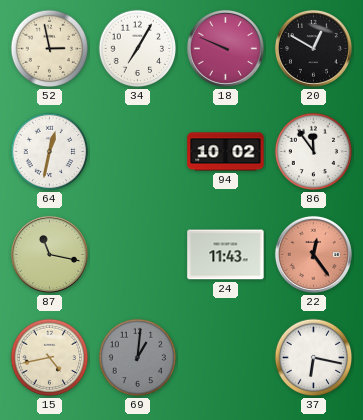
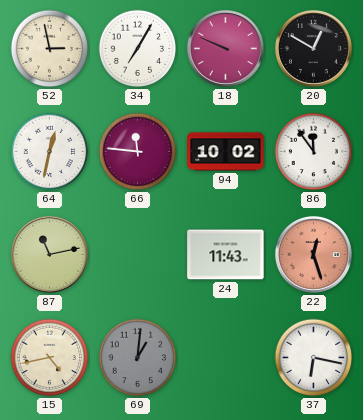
66: none -> 11:46
87: 11:17 -> 11:13
22: 12:24 -> 12:27
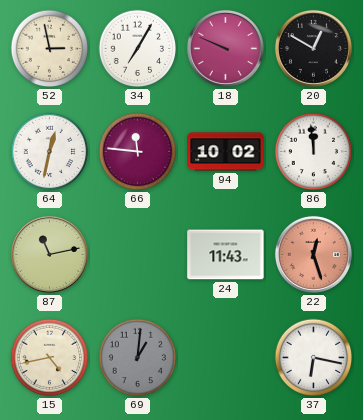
86: 11:54 -> 11:59
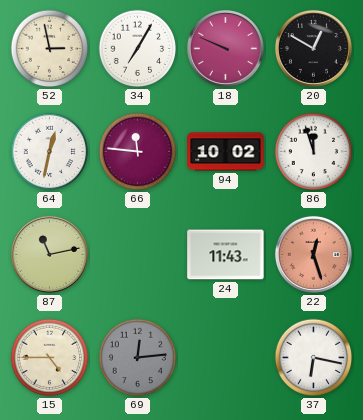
86: 11:59 -> 11:57
15: 4:43 -> 4:45
69: 1:01 -> 12:14
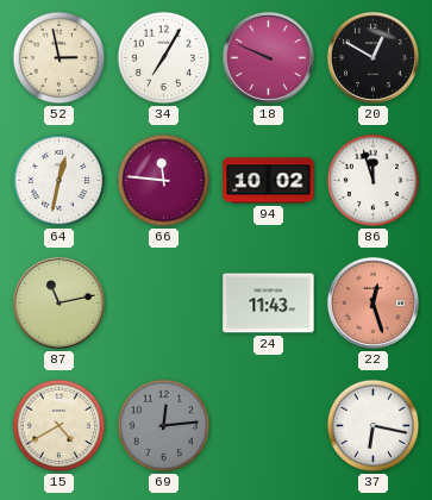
15: 4:45 -> 4:40
